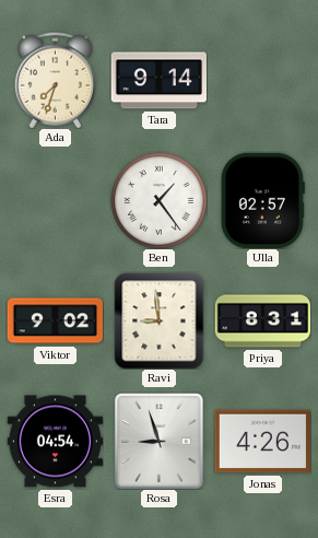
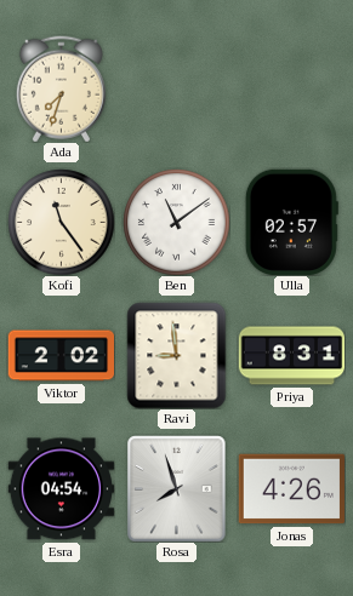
Tara: 9:14 -> none
Kofi: none -> 11:24
Ben: 1:24 -> 11:09
Viktor: 9:02 -> 2:02
Rosa: 8:57 -> 7:57
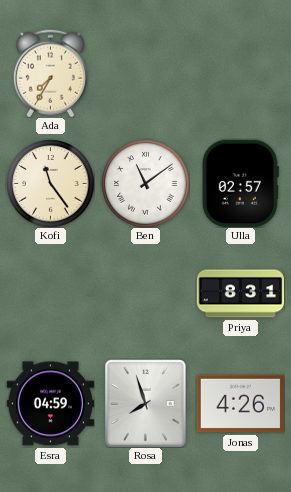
Ada: 7:33 -> 7:35
Viktor: 2:02 -> none
Ravi: 8:59 -> none
Esra: 04:54 -> 04:59
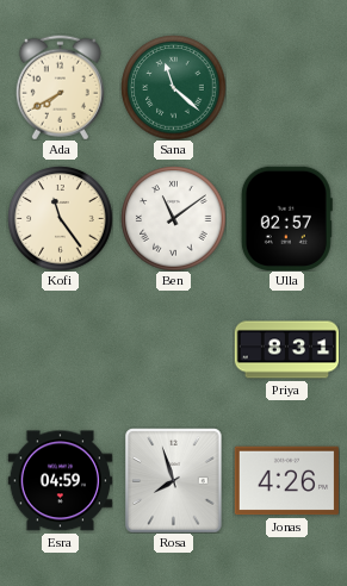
Ada: 7:35 -> 7:40
Sana: none -> 11:22
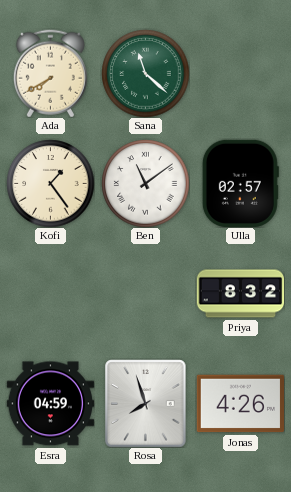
Kofi: 11:24 -> 1:24
Priya: 8:31 -> 8:32
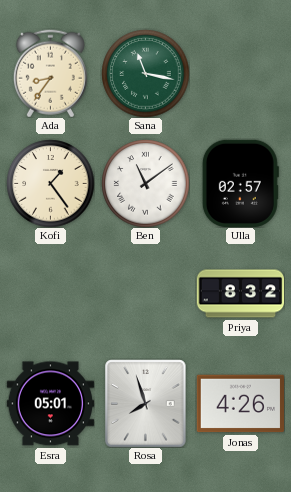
Ada: 7:40 -> 8:36
Sana: 11:22 -> 11:17
Esra: 04:59 -> 05:01
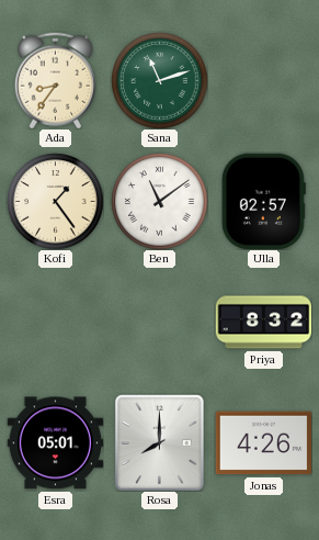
Sana: 11:17 -> 11:12
Rosa: 7:57 -> 8:00
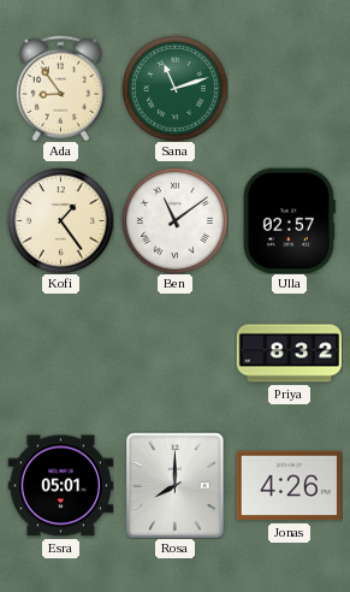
Ada: 8:36 -> 8:54
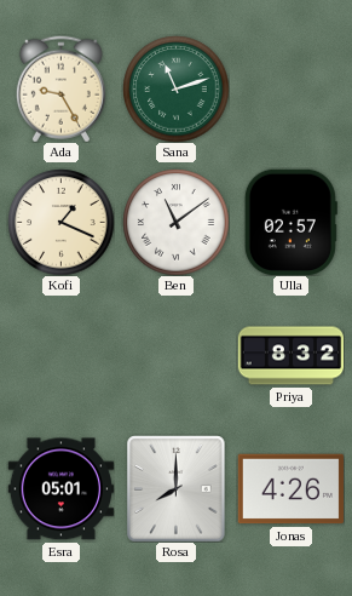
Ada: 8:54 -> 9:25
Kofi: 1:24 -> 1:19
